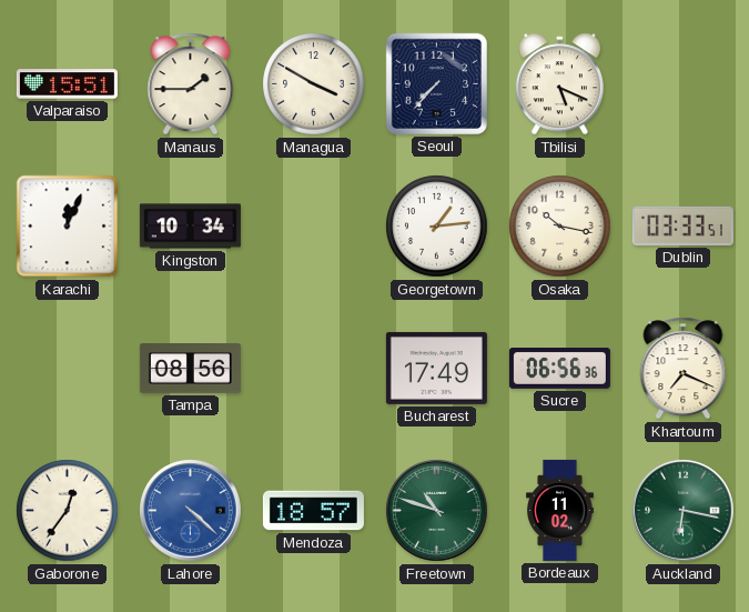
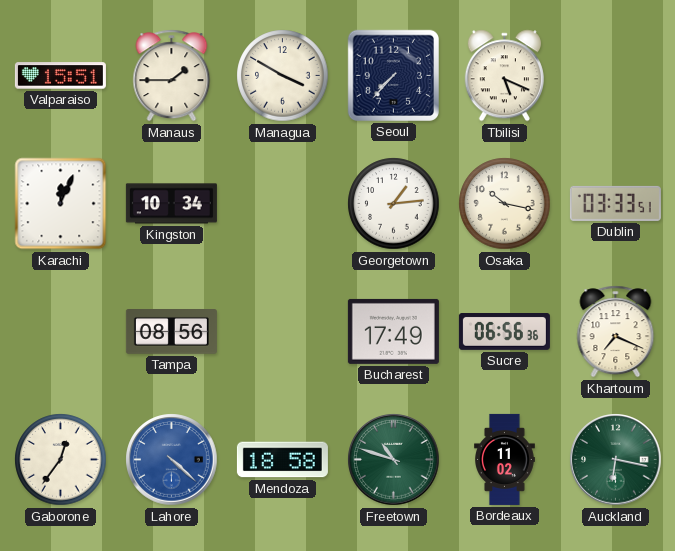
Mendoza: 18:57 -> 18:58
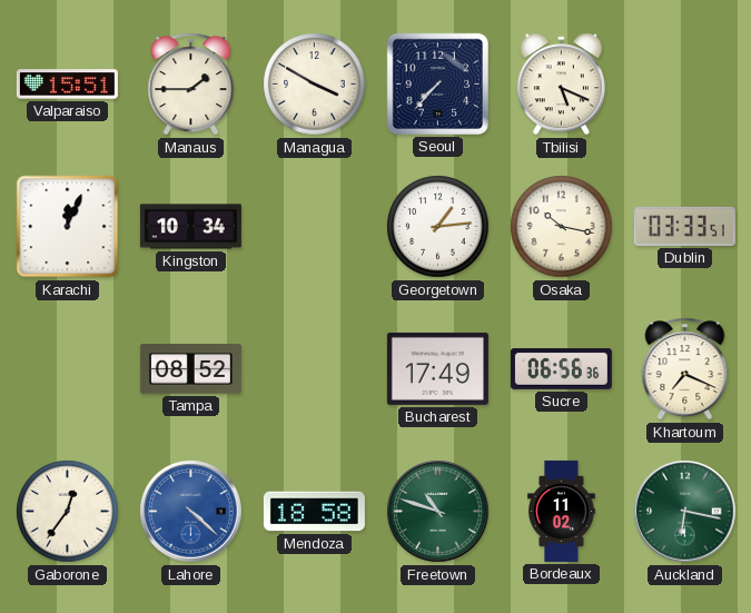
Tampa: 08:56 -> 08:52
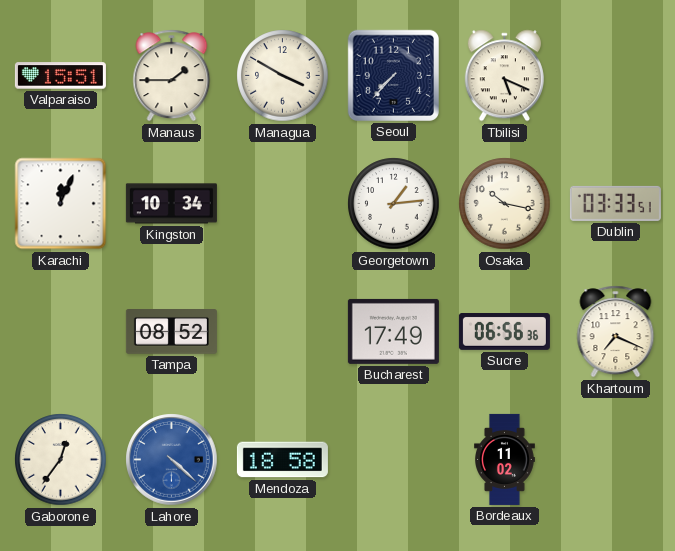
Freetown: 10:48 -> none
Auckland: 6:17 -> none
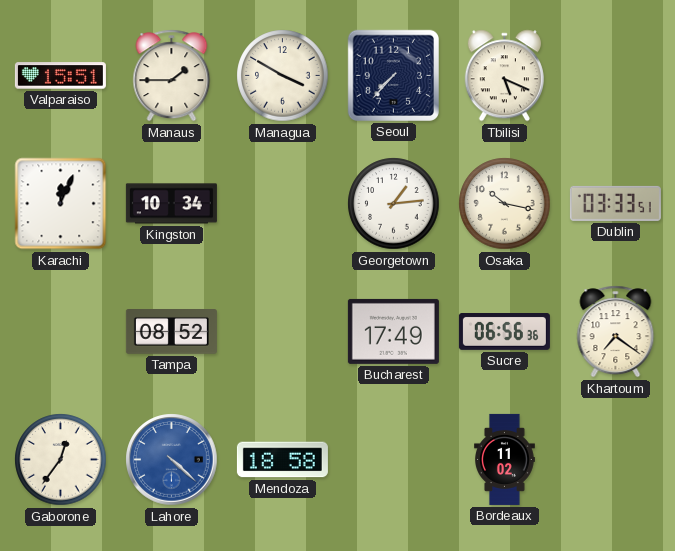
Khartoum: 7:19 -> 7:21
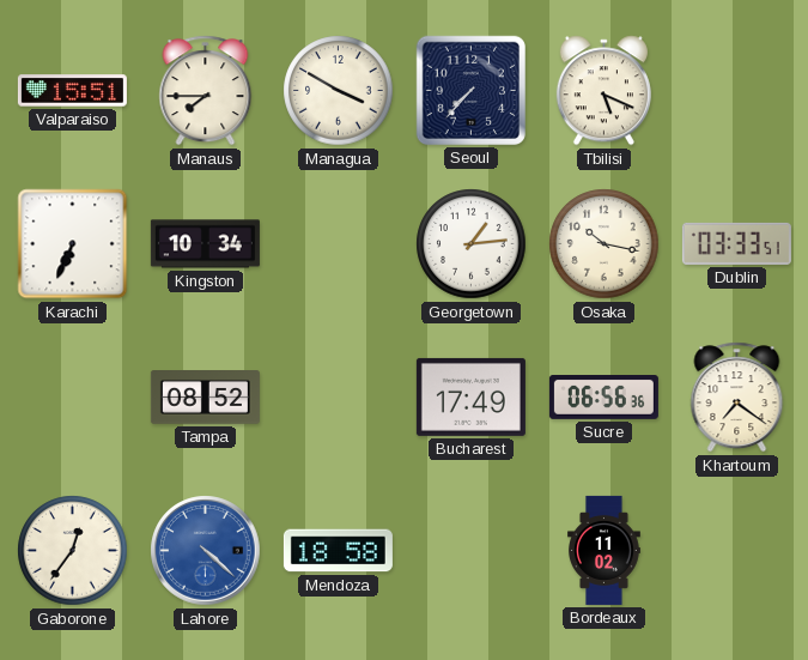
Manaus: 1:45 -> 7:45
Karachi: 12:04 -> 6:34
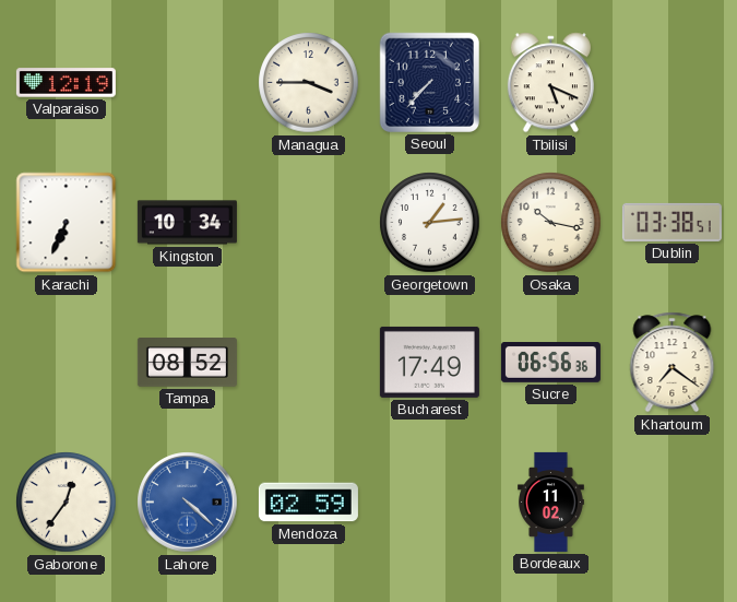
Valparaiso: 15:51 -> 12:19
Manaus: 7:45 -> none
Managua: 3:50 -> 3:45
Dublin: 03:33 -> 03:38
Mendoza: 18:58 -> 02:59
